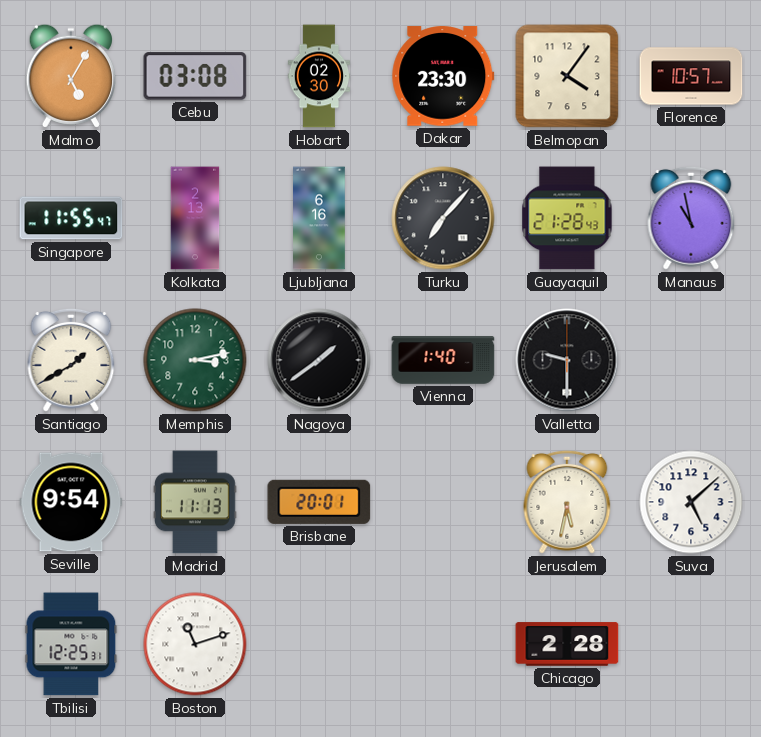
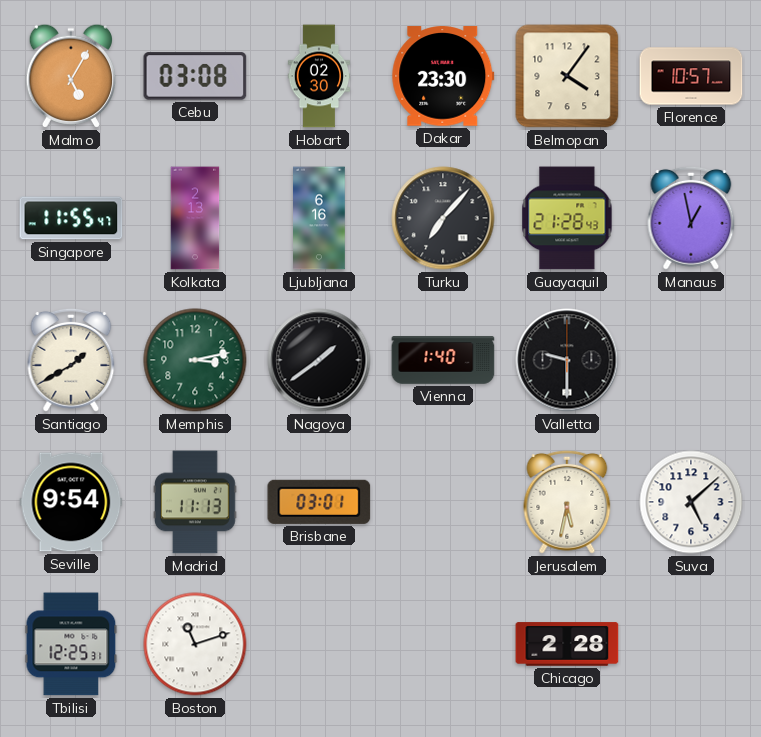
Manaus: 10:58 -> 12:58
Brisbane: 20:01 -> 03:01
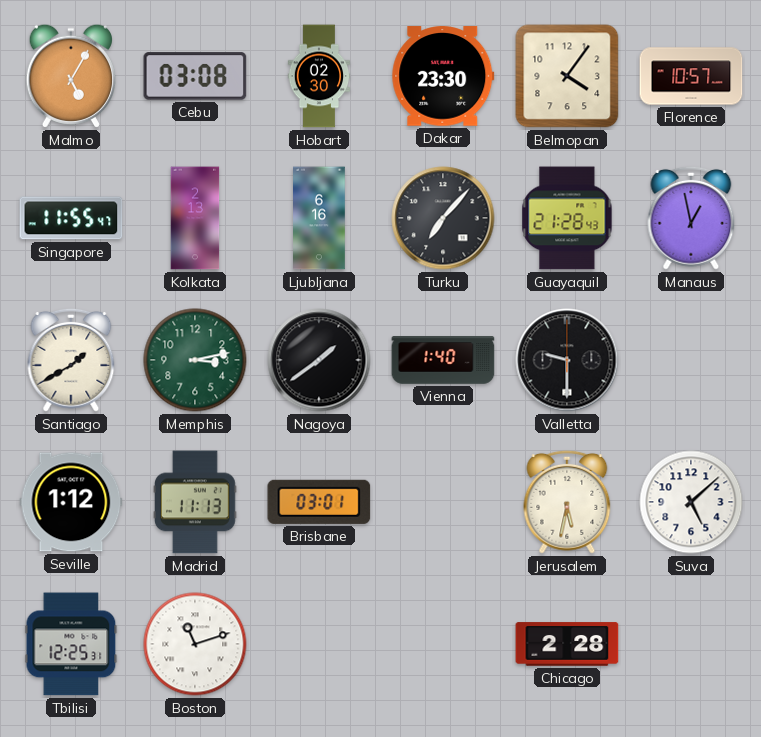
Seville: 9:54 -> 1:12
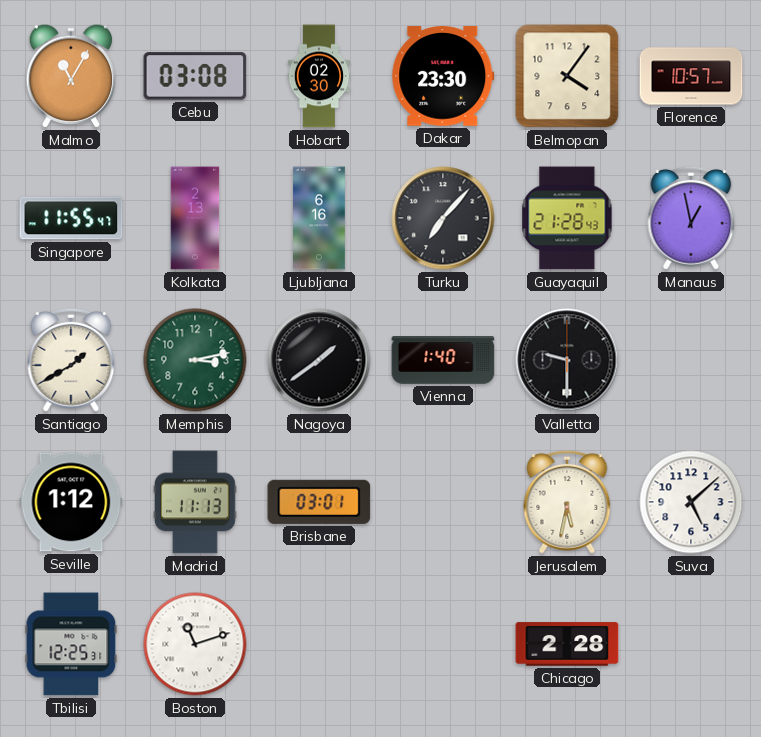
Malmo: 5:05 -> 11:05
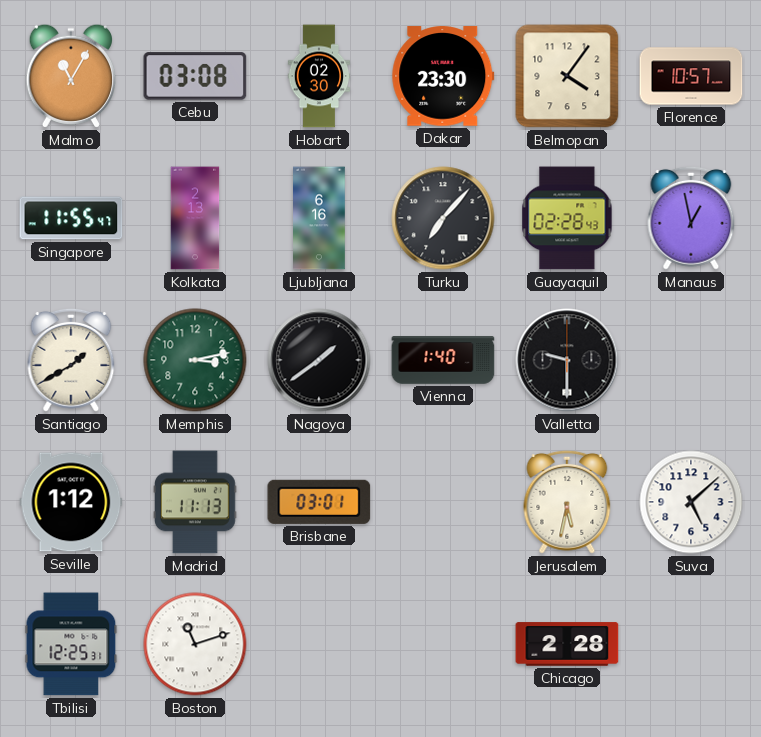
Guayaquil: 21:28 -> 02:28
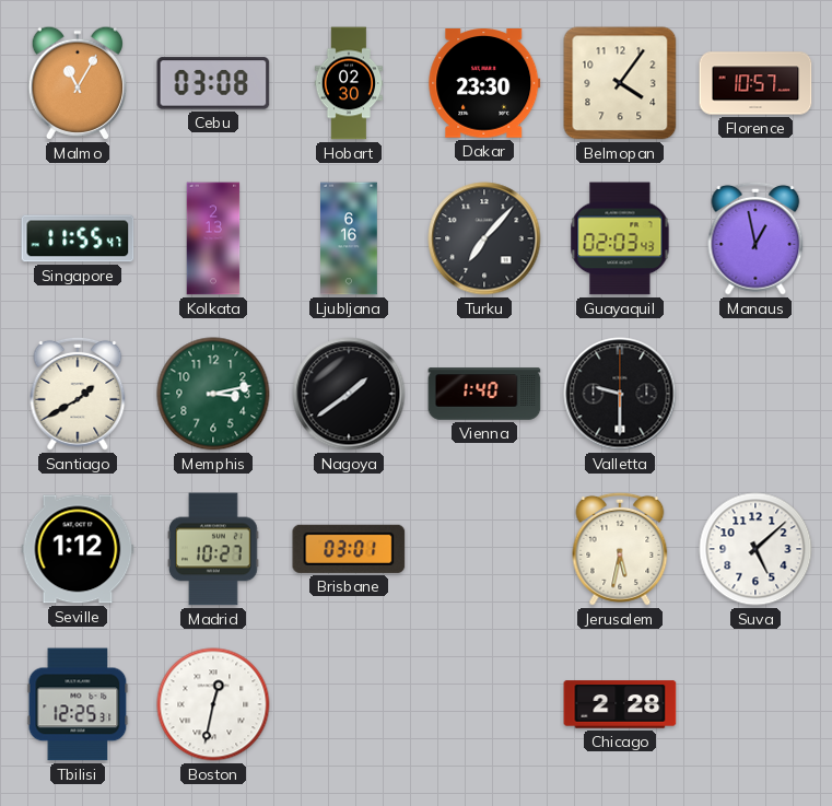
Guayaquil: 02:28 -> 02:03
Madrid: 11:13 -> 10:27
Boston: 11:12 -> 12:32
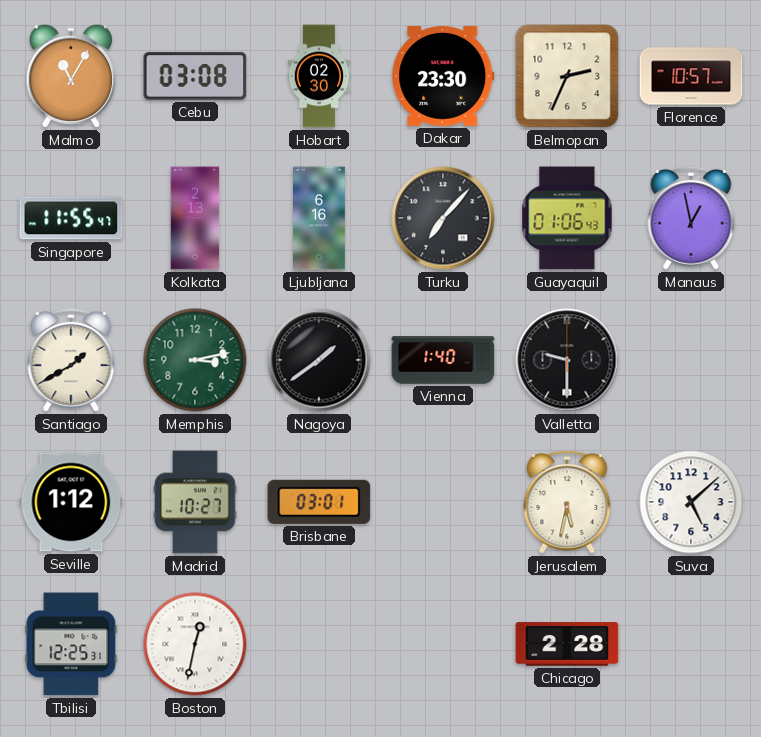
Belmopan: 4:06 -> 2:34
Guayaquil: 02:03 -> 01:06
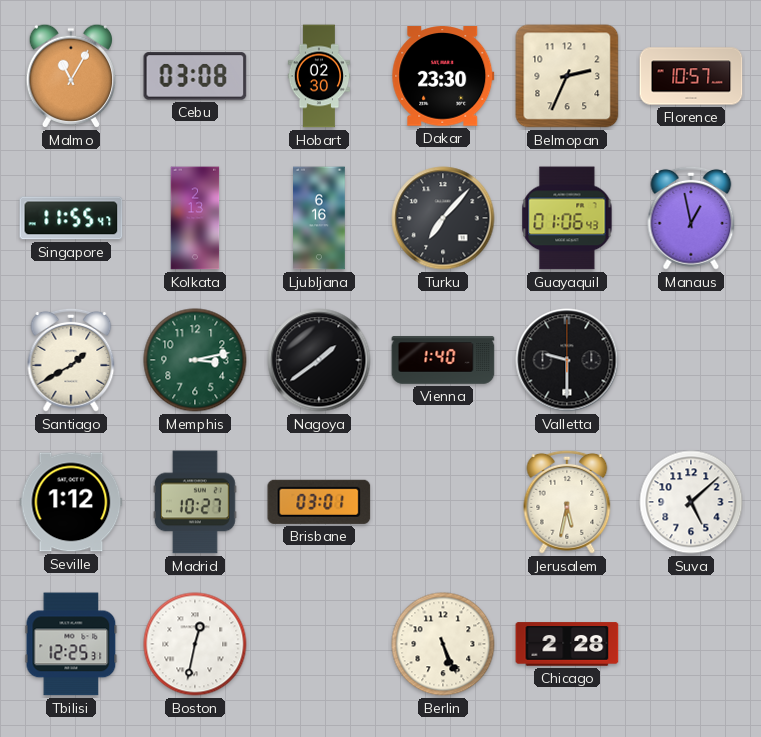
Berlin: none -> 5:26
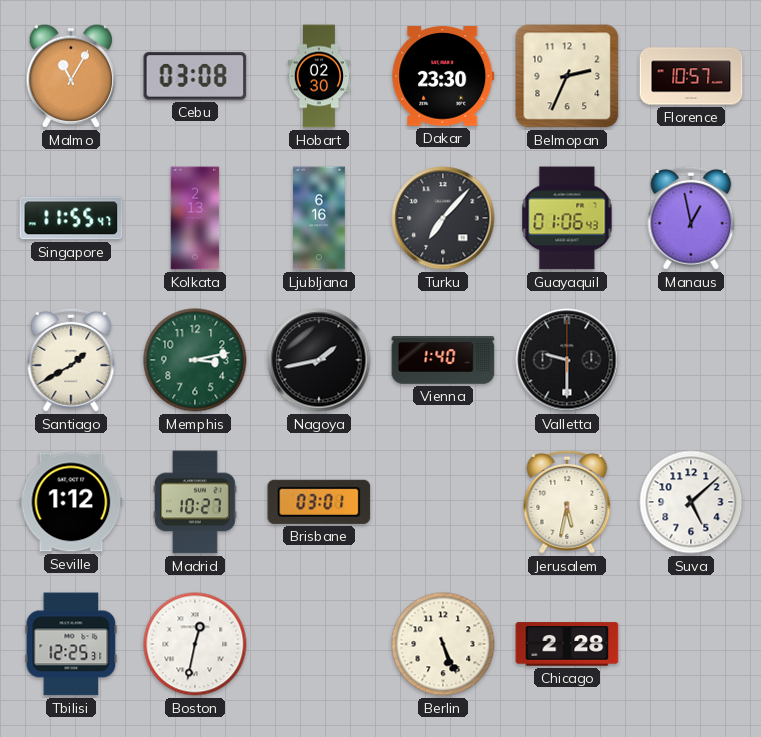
Nagoya: 1:39 -> 1:43
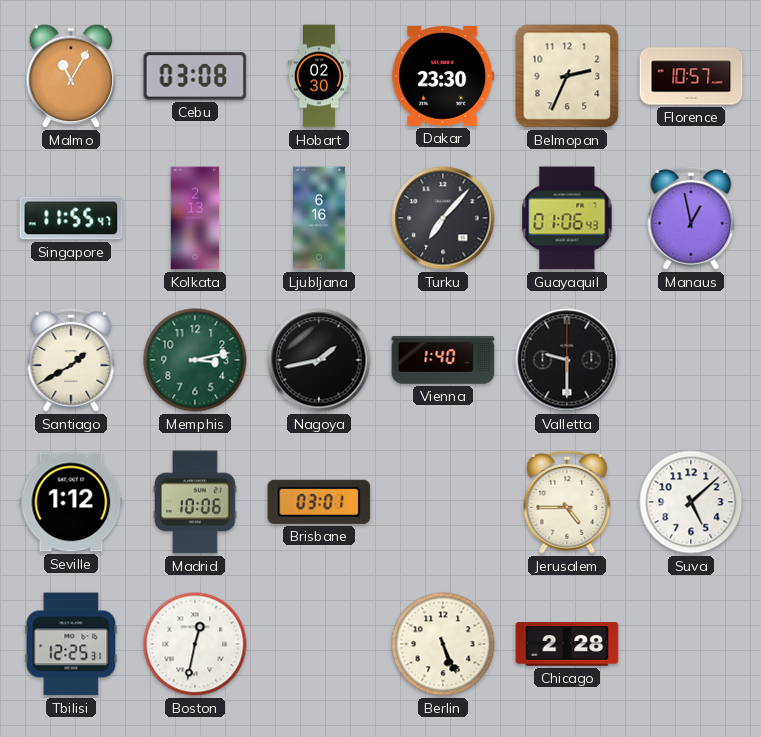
Madrid: 10:27 -> 10:06
Jerusalem: 5:32 -> 4:45
